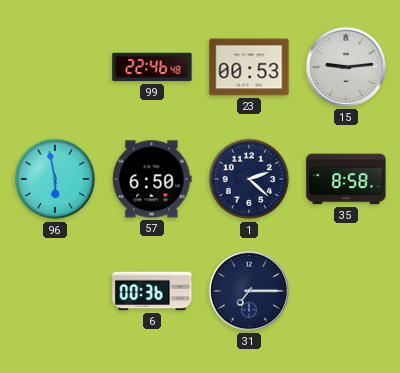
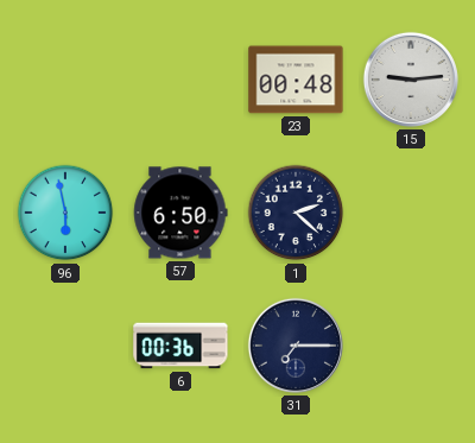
99: 22:46 -> none
23: 00:53 -> 00:48
35: 8:58 -> none
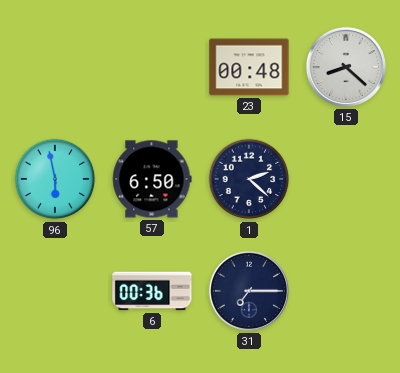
15: 9:14 -> 8:22
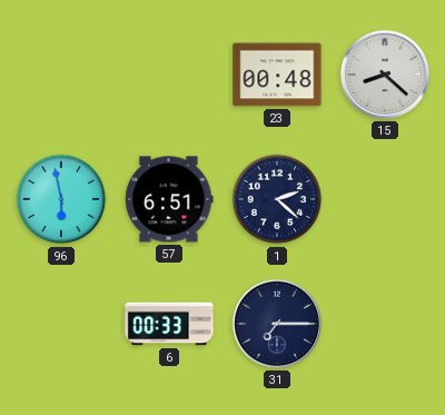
57: 6:50 -> 6:51
6: 00:36 -> 00:33
